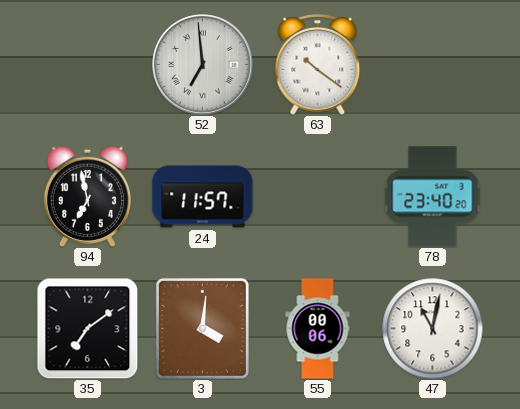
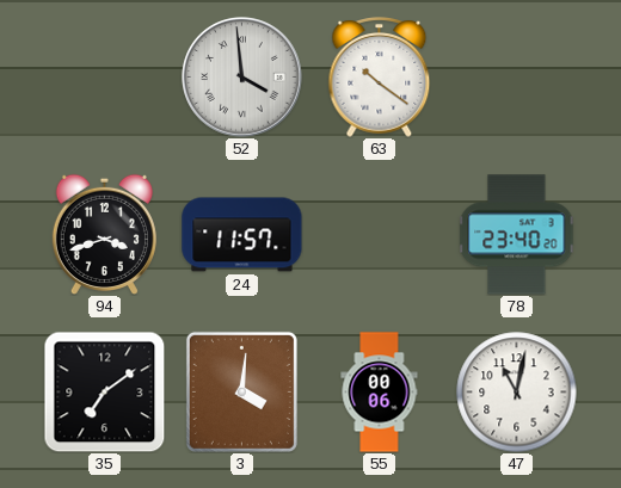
52: 6:59 -> 3:59
94: 6:58 -> 3:42
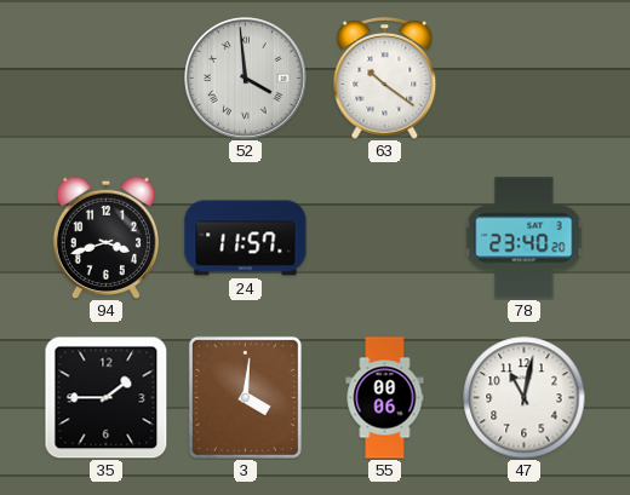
35: 7:09 -> 1:45
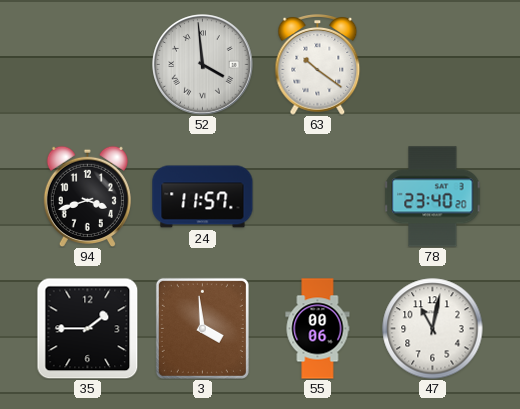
3: 4:01 -> 3:59
